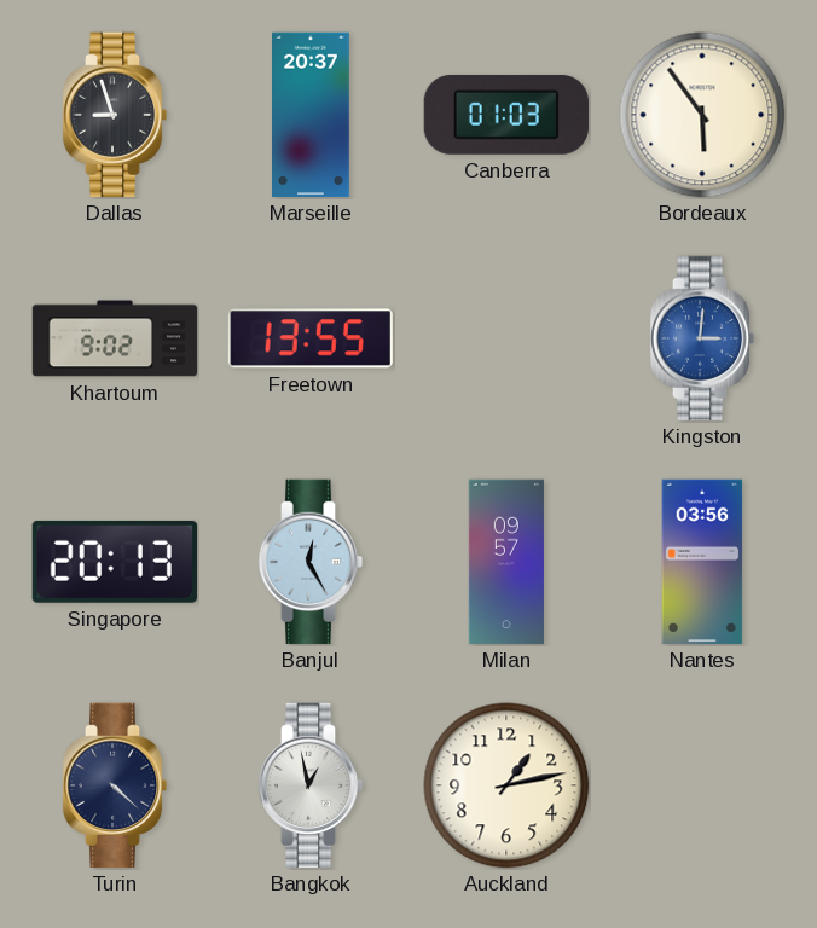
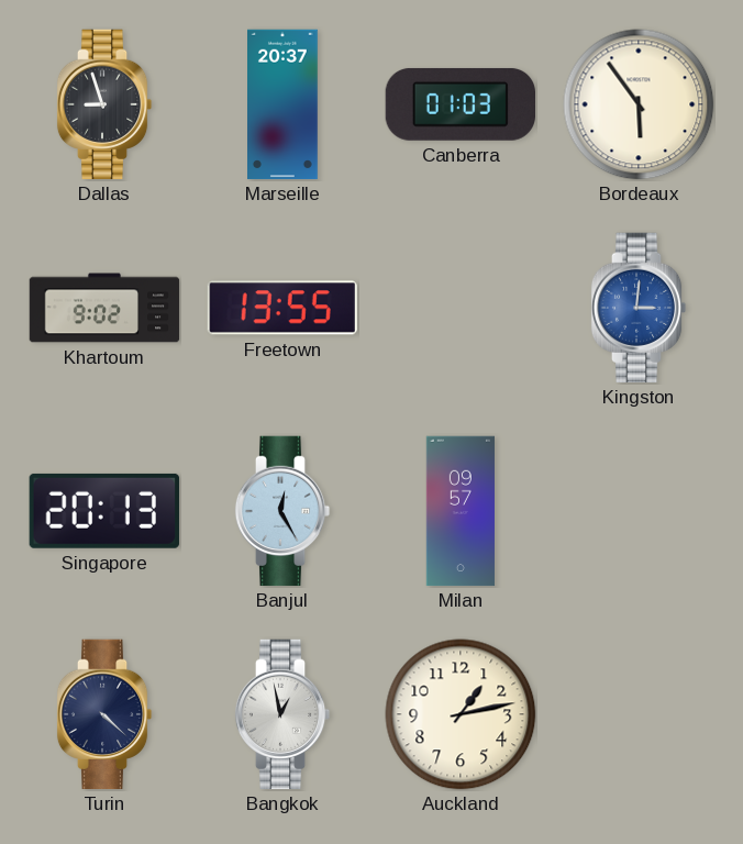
Nantes: 03:56 -> none
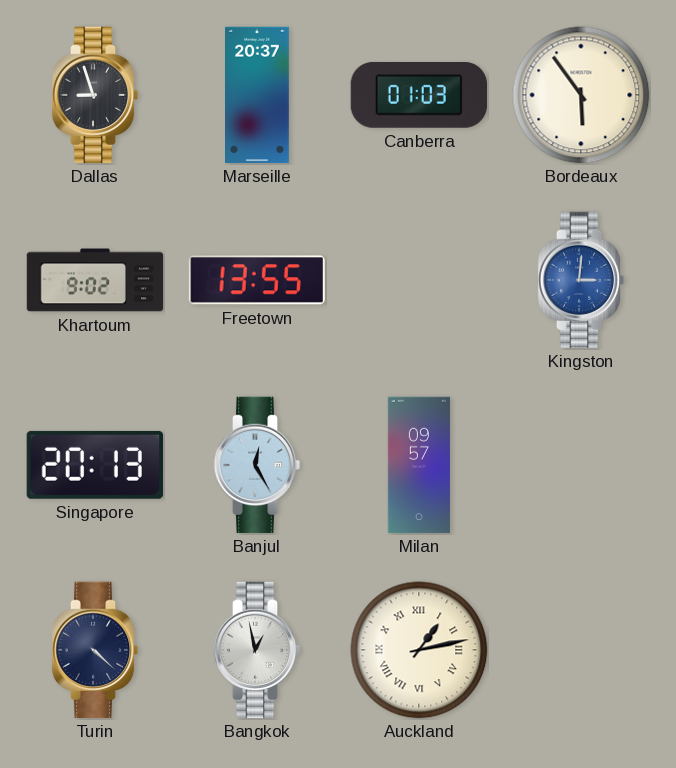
Auckland numerals: Arabic -> Roman
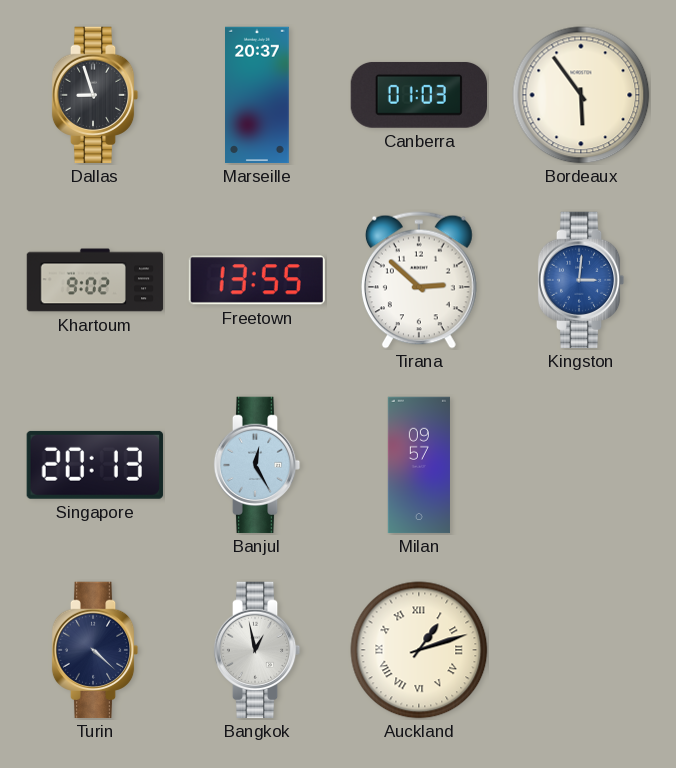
Tirana: none -> 2:52
Auckland: 1:13 -> 1:12
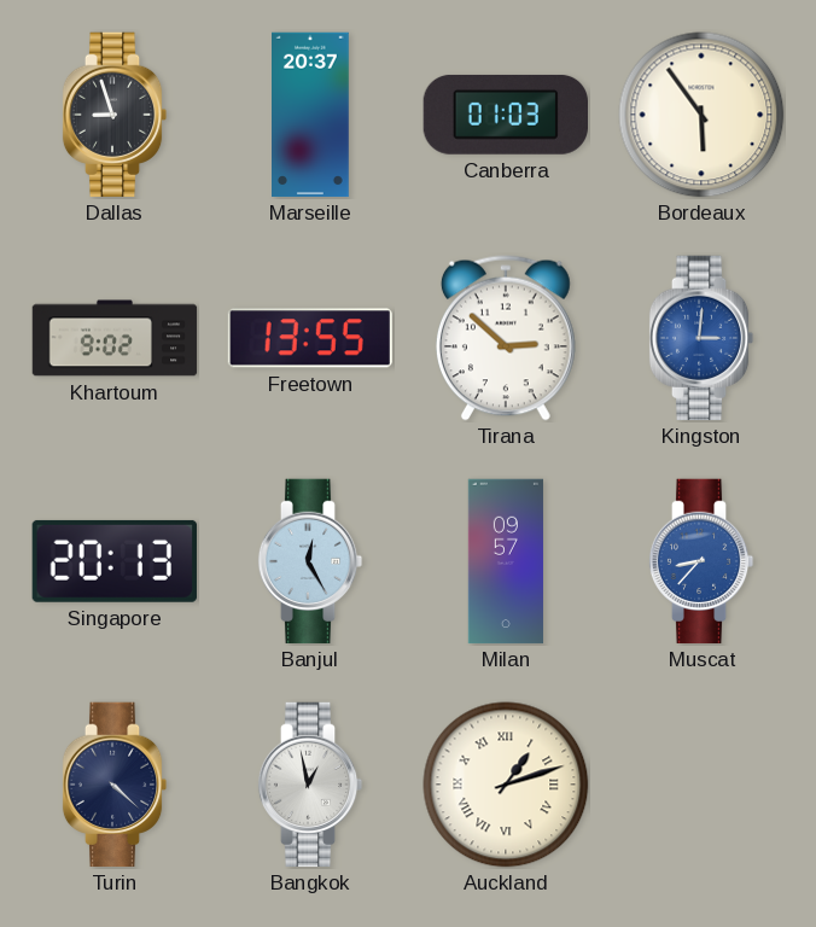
Muscat: none -> 8:37
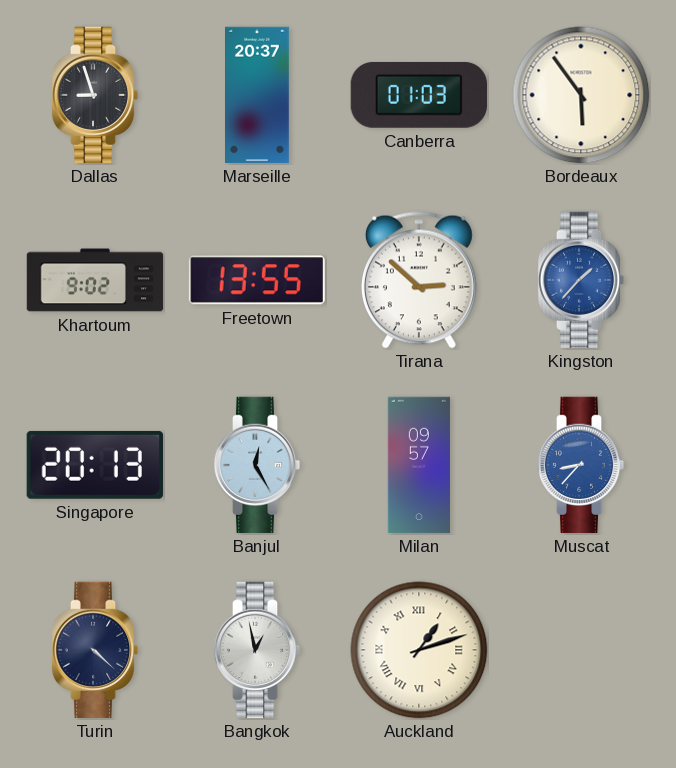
Kingston: 3:01 -> 1:37
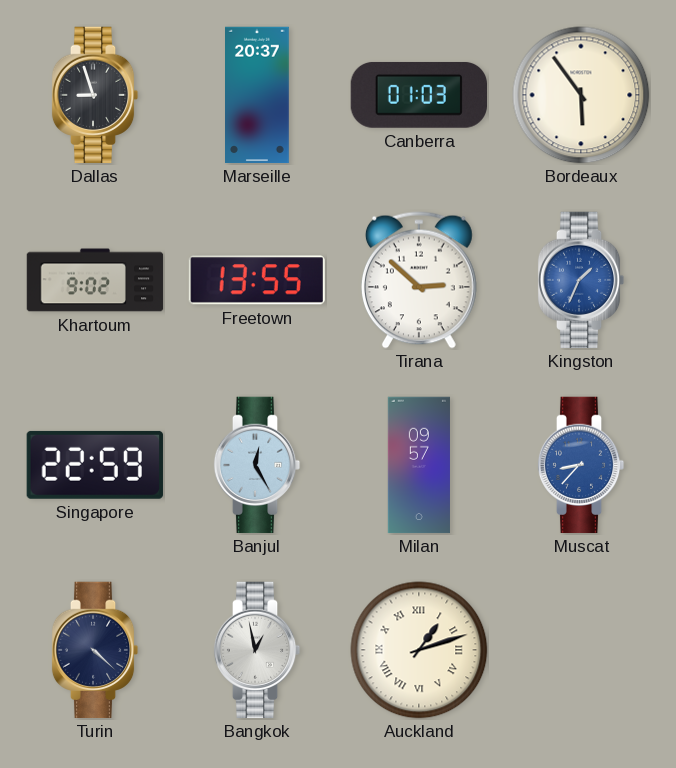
Kingston: 1:37 -> 1:34
Singapore: 20:13 -> 22:59
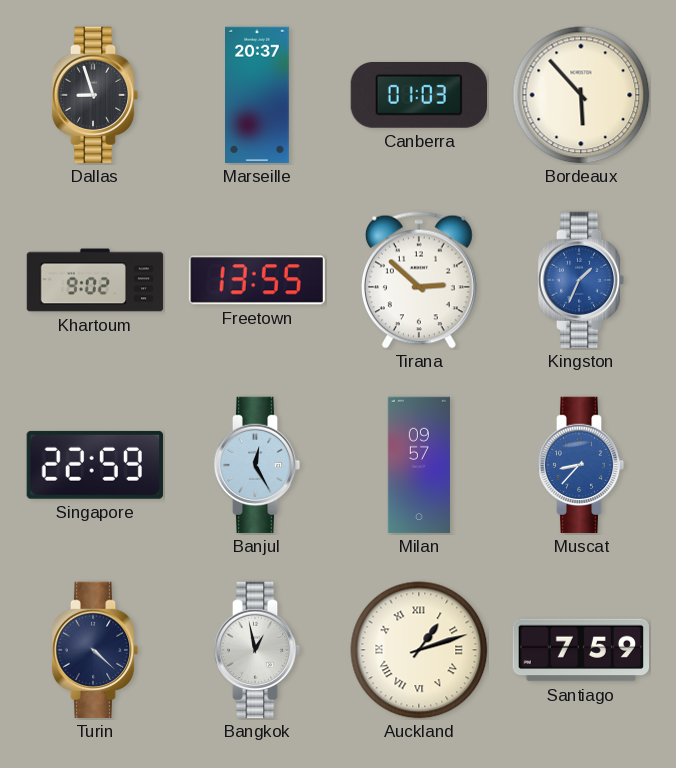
Bordeaux: 5:54 -> 5:53
Santiago: none -> 7:59
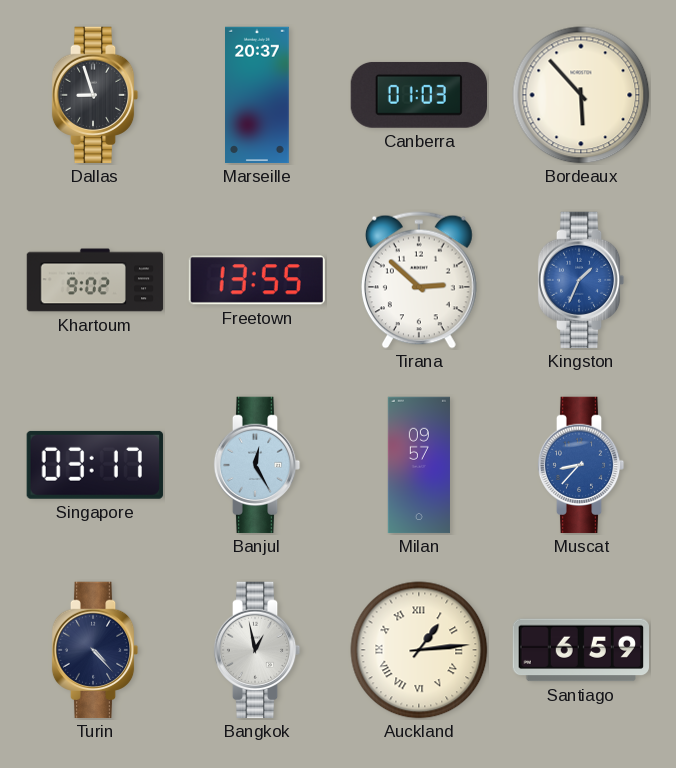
Singapore: 22:59 -> 03:17
Turin: 4:22 -> 4:23
Auckland: 1:12 -> 1:14
Santiago: 7:59 -> 6:59
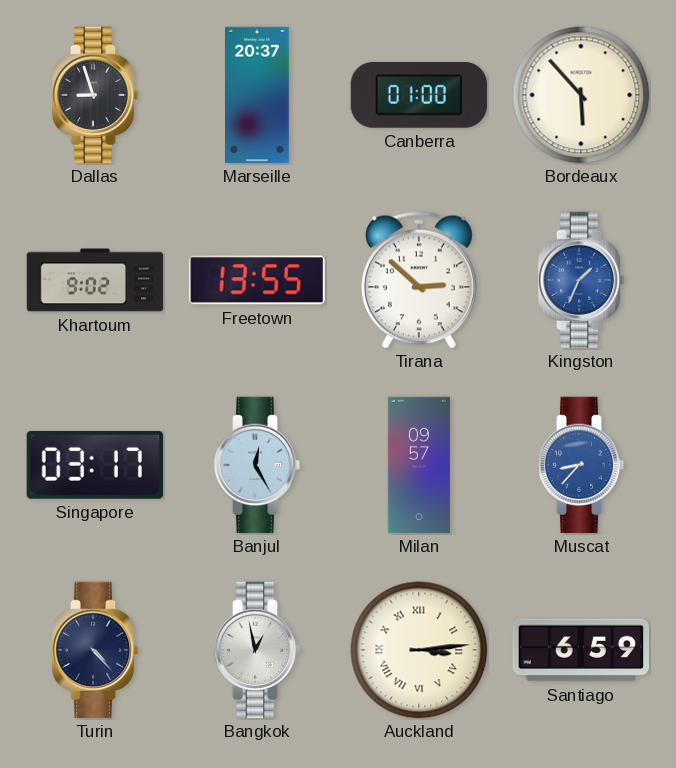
Canberra: 01:03 -> 01:00
Auckland: 1:14 -> 3:14
